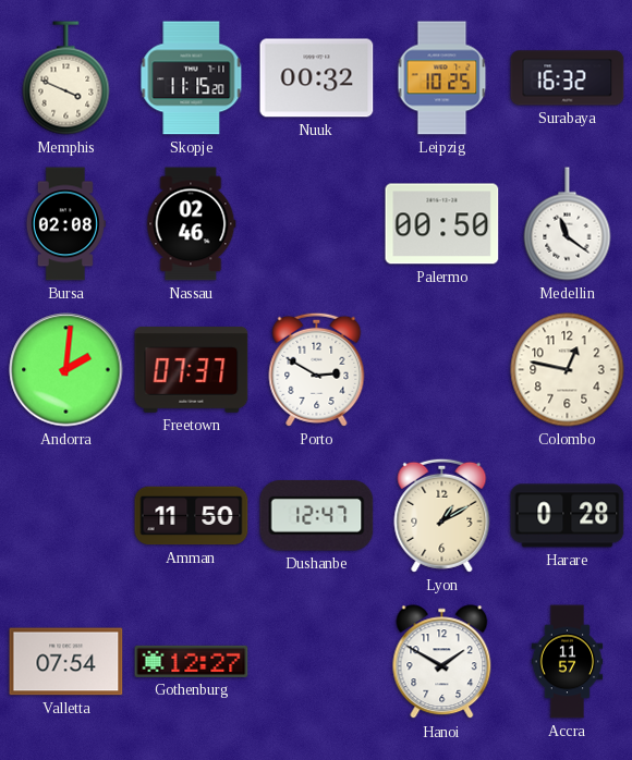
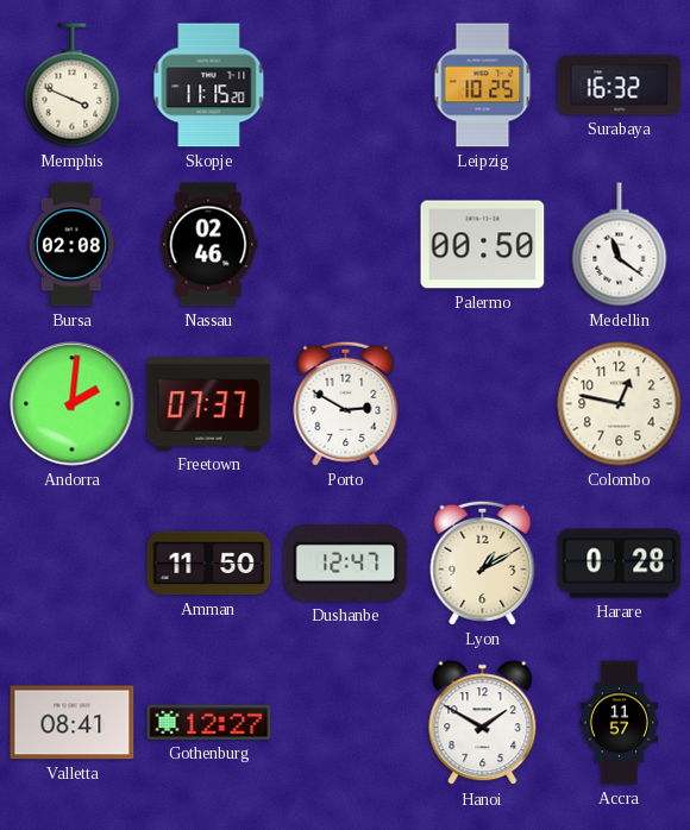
Nuuk: 00:32 -> none
Valletta: 07:54 -> 08:41
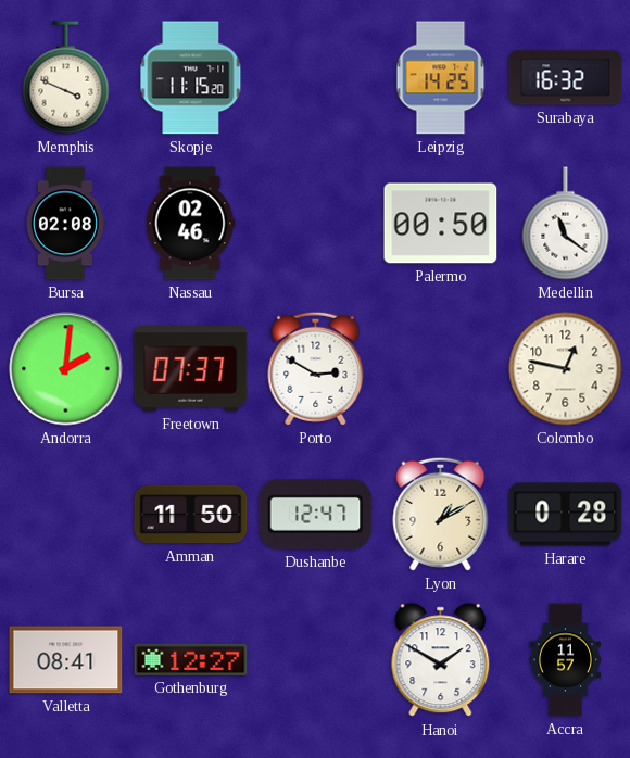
Leipzig: 10:25 -> 14:25
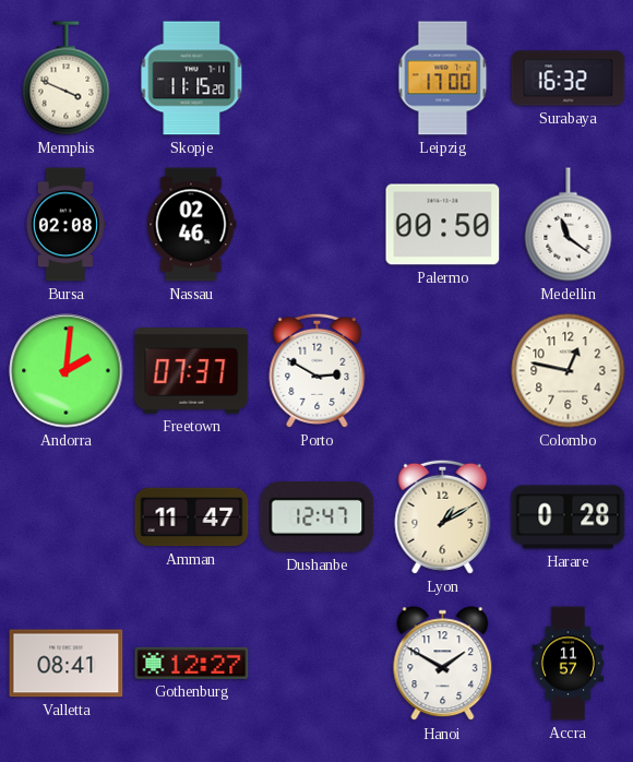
Leipzig: 14:25 -> 17:00
Amman: 11:50 -> 11:47
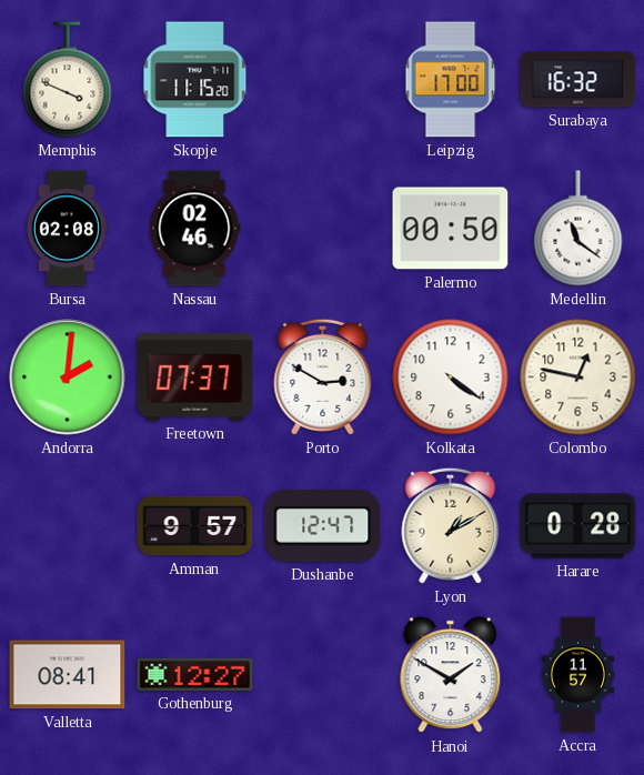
Kolkata: none -> 4:21
Amman: 11:47 -> 9:57
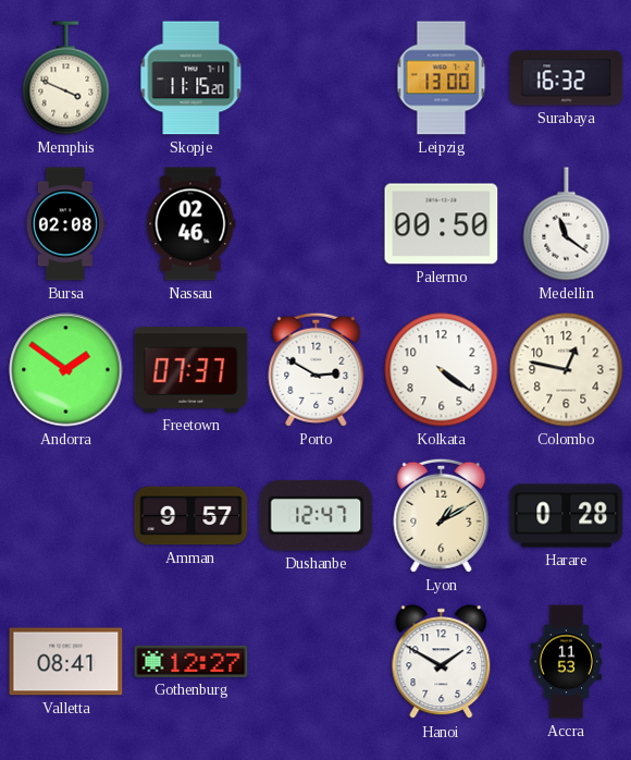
Leipzig: 17:00 -> 13:00
Andorra: 2:01 -> 1:51
Accra: 11:57 -> 11:53
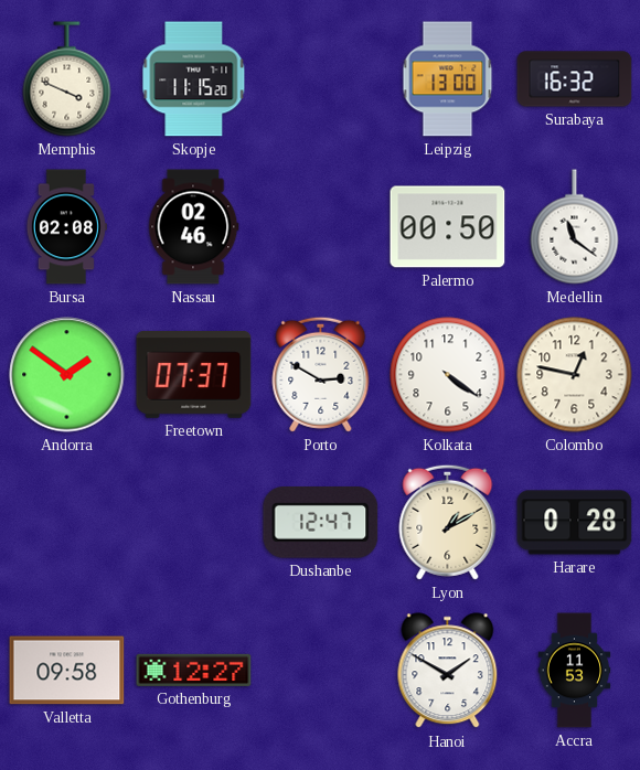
Amman: 9:57 -> none
Valletta: 08:41 -> 09:58
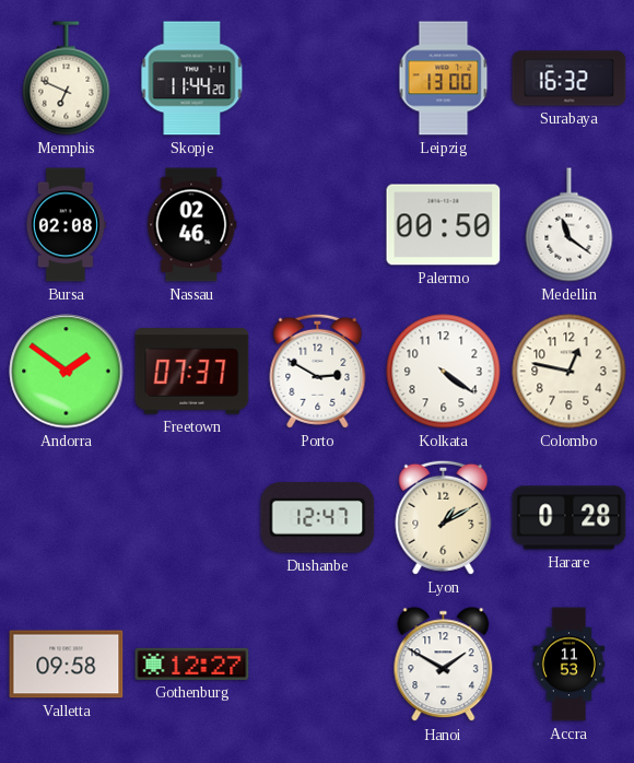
Memphis: 3:49 -> 6:49
Skopje: 11:15 -> 11:44
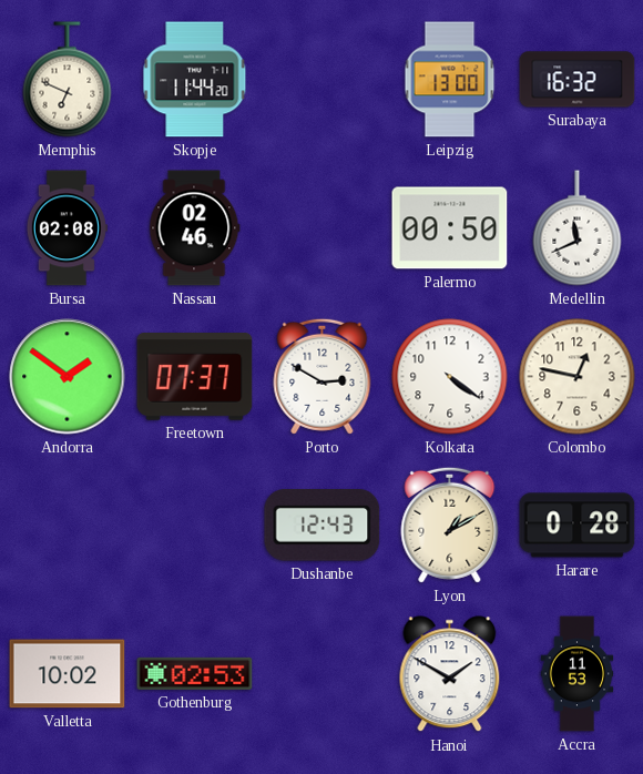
Medellin: 11:21 -> 11:41
Dushanbe: 12:47 -> 12:43
Valletta: 09:58 -> 10:02
Gothenburg: 12:27 -> 02:53
